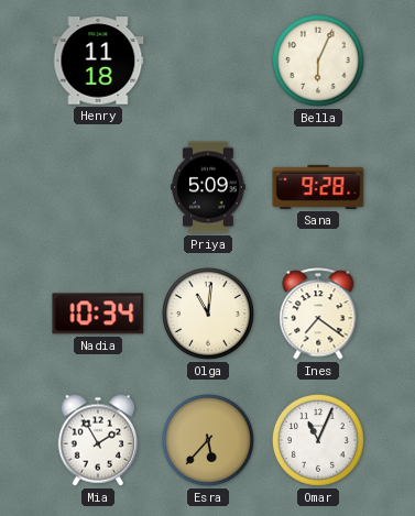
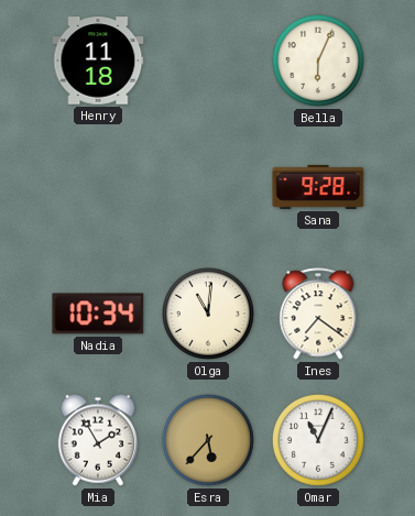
Priya: 5:09 -> none
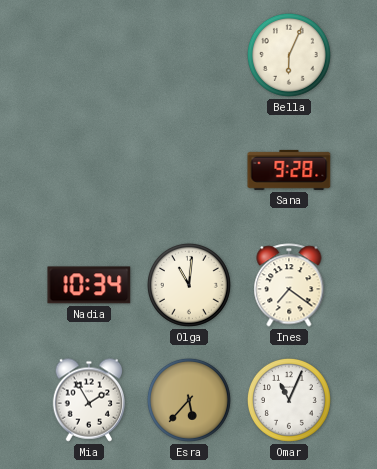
Henry: 11:18 -> none
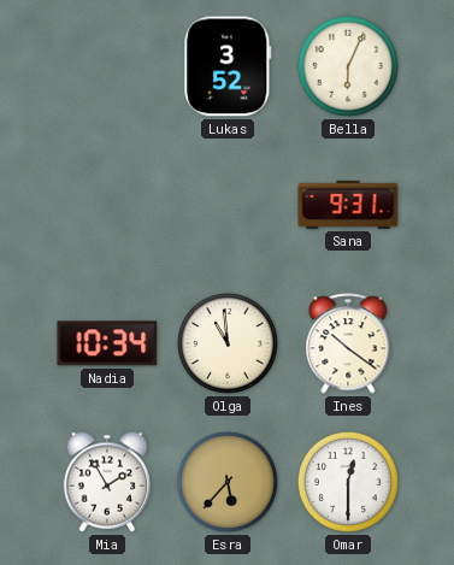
Lukas: none -> 3:52
Sana: 9:28 -> 9:31
Olga: 11:01 -> 10:59
Ines: 7:21 -> 10:21
Omar: 11:04 -> 12:30
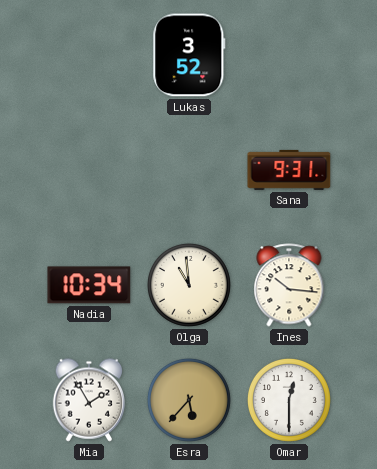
Bella: 6:04 -> none
Ines: 10:21 -> 10:16
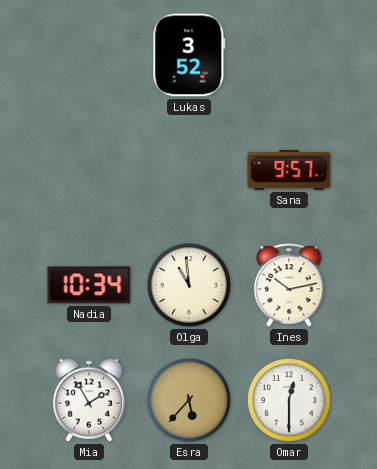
Sana: 9:31 -> 9:57
Ines: 10:16 -> 10:13
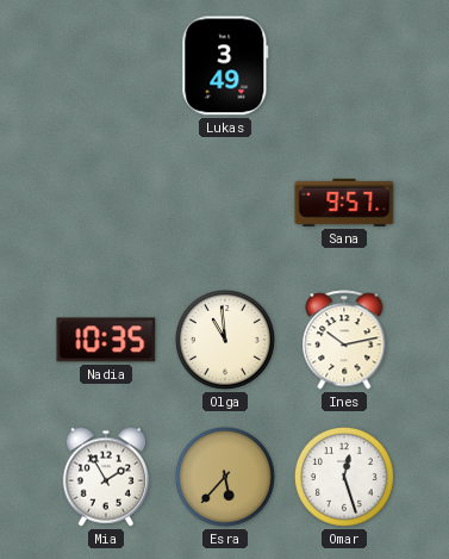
Lukas: 3:52 -> 3:49
Nadia: 10:34 -> 10:35
Omar: 12:30 -> 12:27
